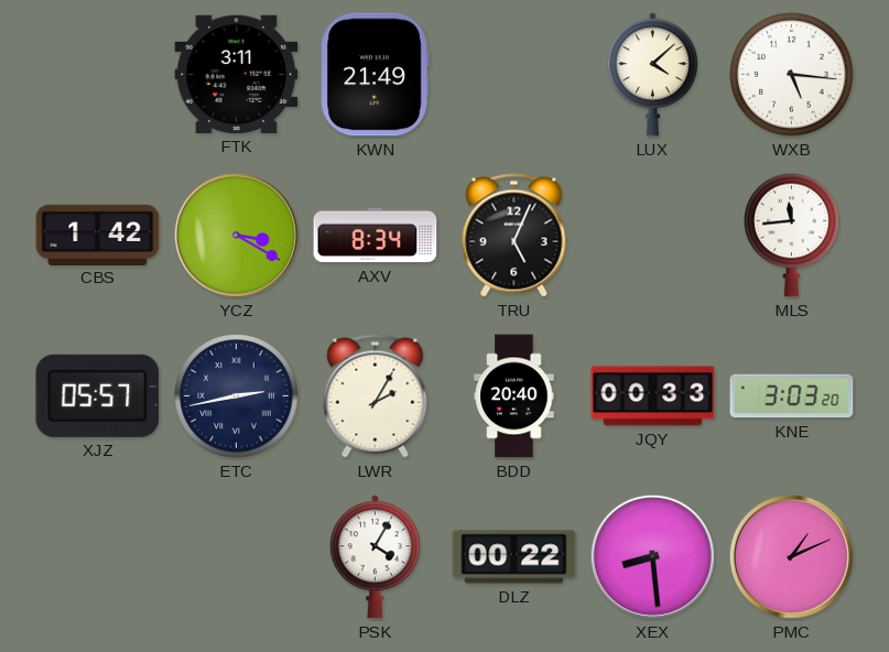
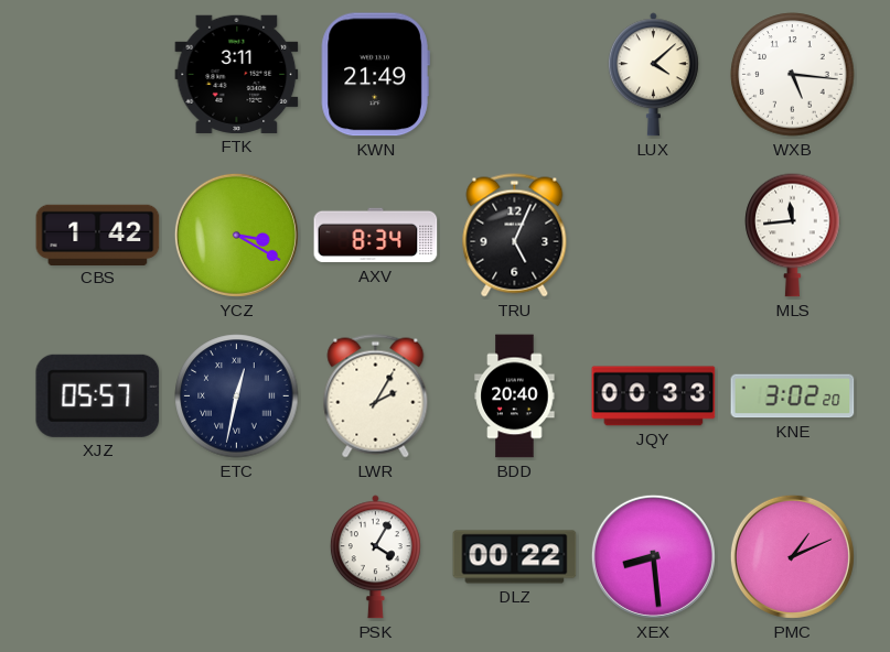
ETC: 2:43 -> 12:32
KNE: 3:03 -> 3:02
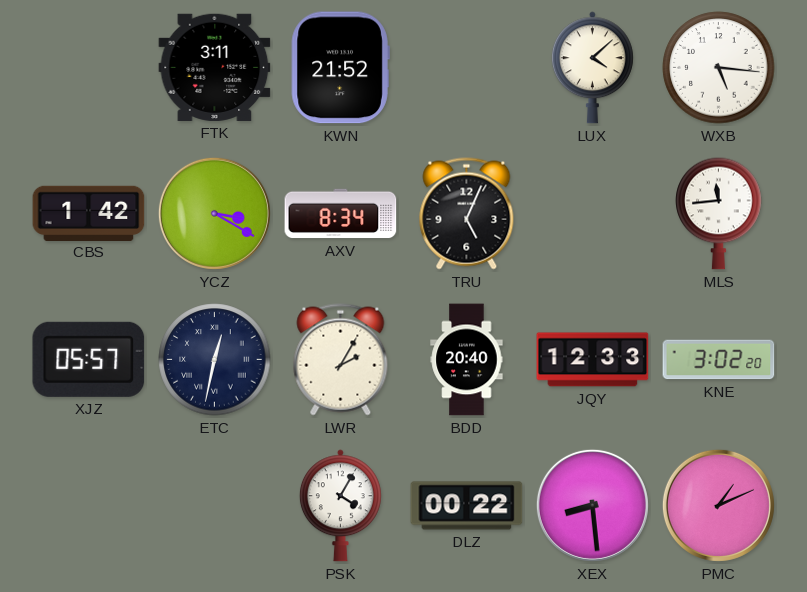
KWN: 21:49 -> 21:52
JQY: 00:33 -> 12:33
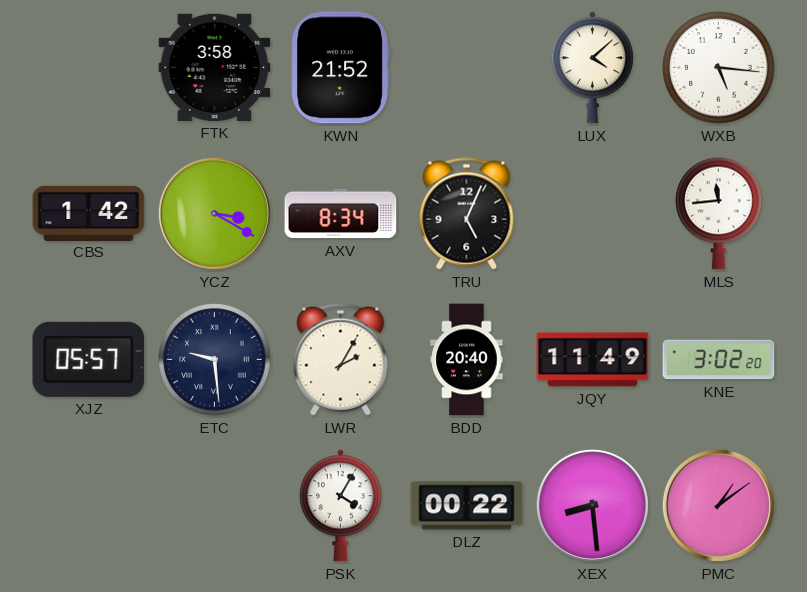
FTK: 3:11 -> 3:58
ETC: 12:32 -> 9:29
JQY: 12:33 -> 11:49
PMC: 1:11 -> 1:09
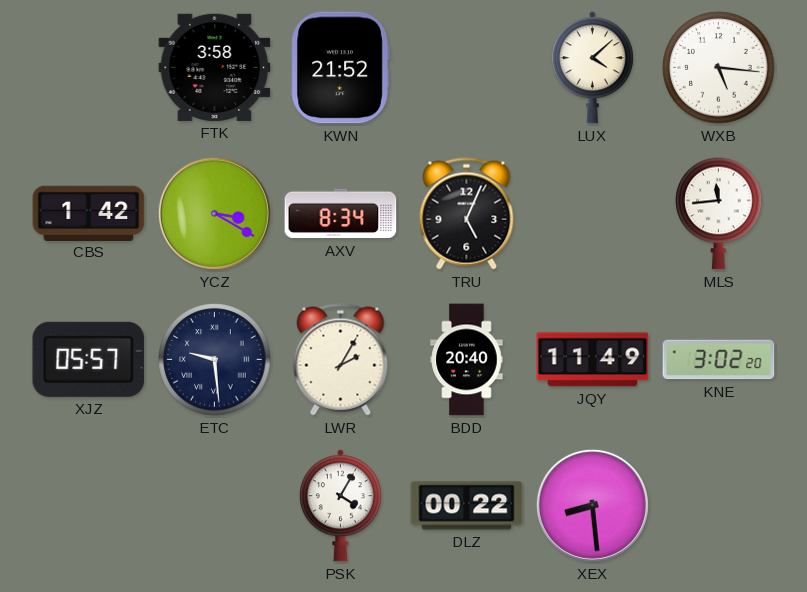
PMC: 1:09 -> none
